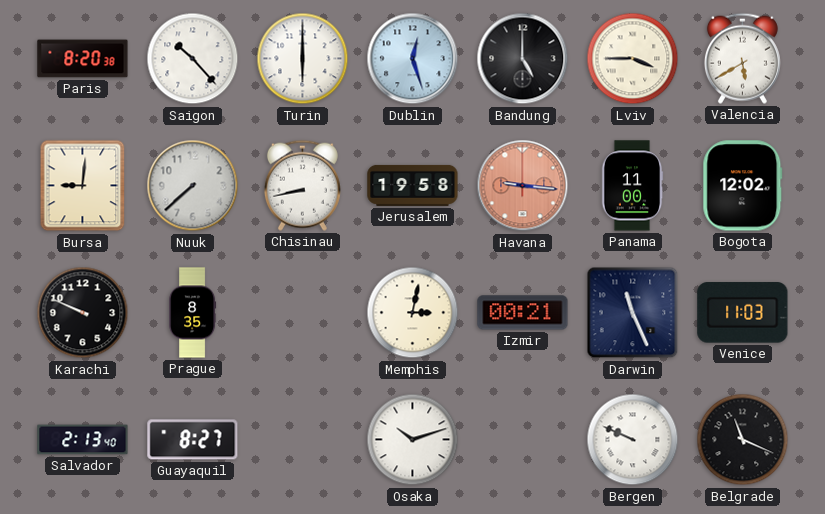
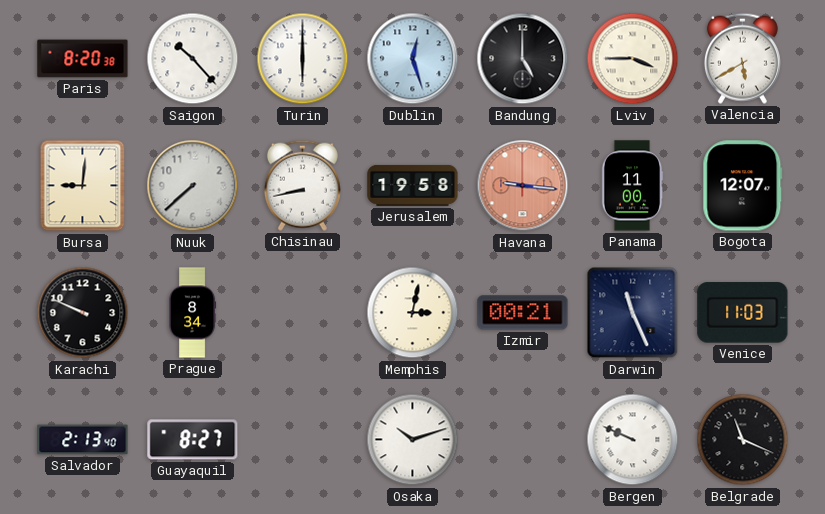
Bogota: 12:02 -> 12:07
Prague: 8:35 -> 8:34
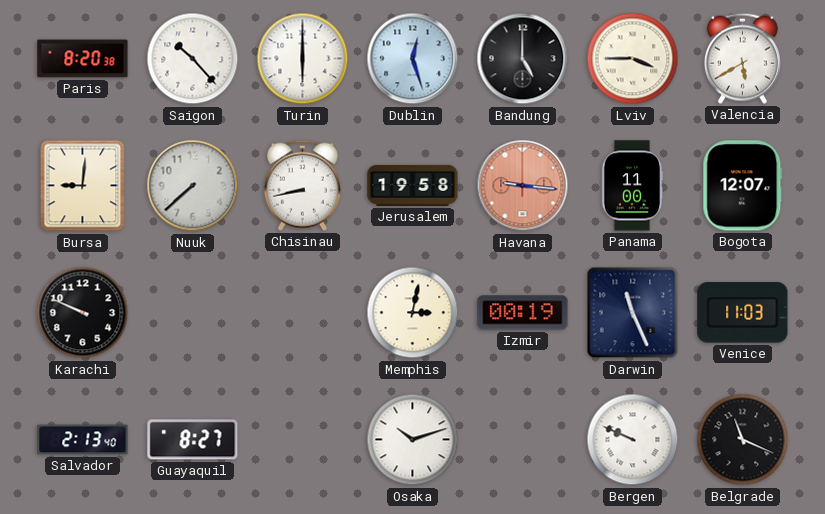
Prague: 8:34 -> none
Izmir: 00:21 -> 00:19
